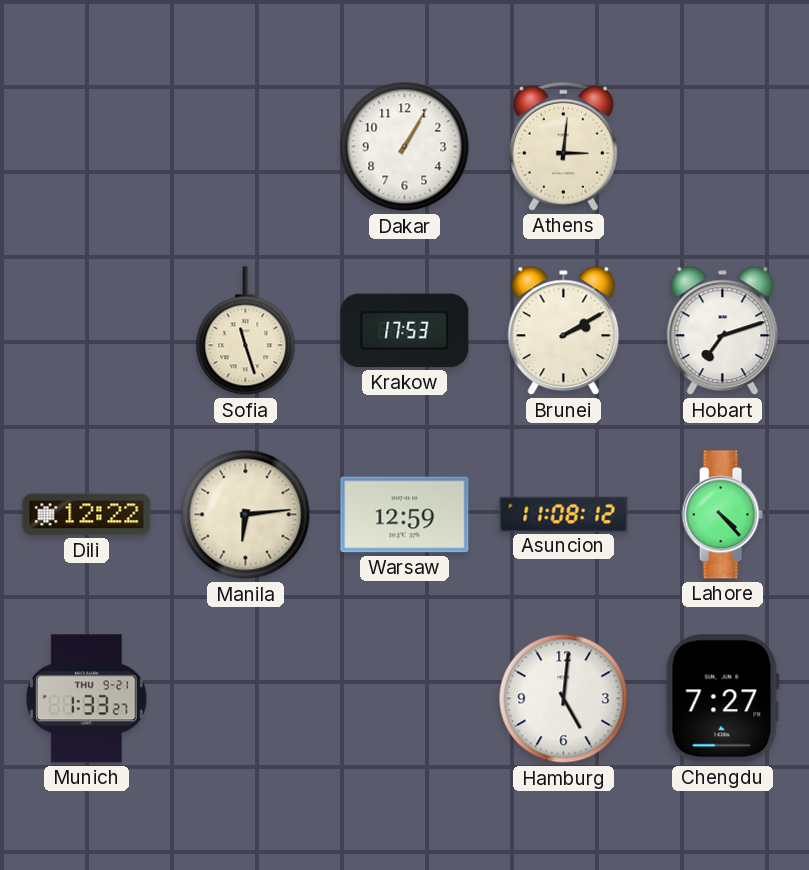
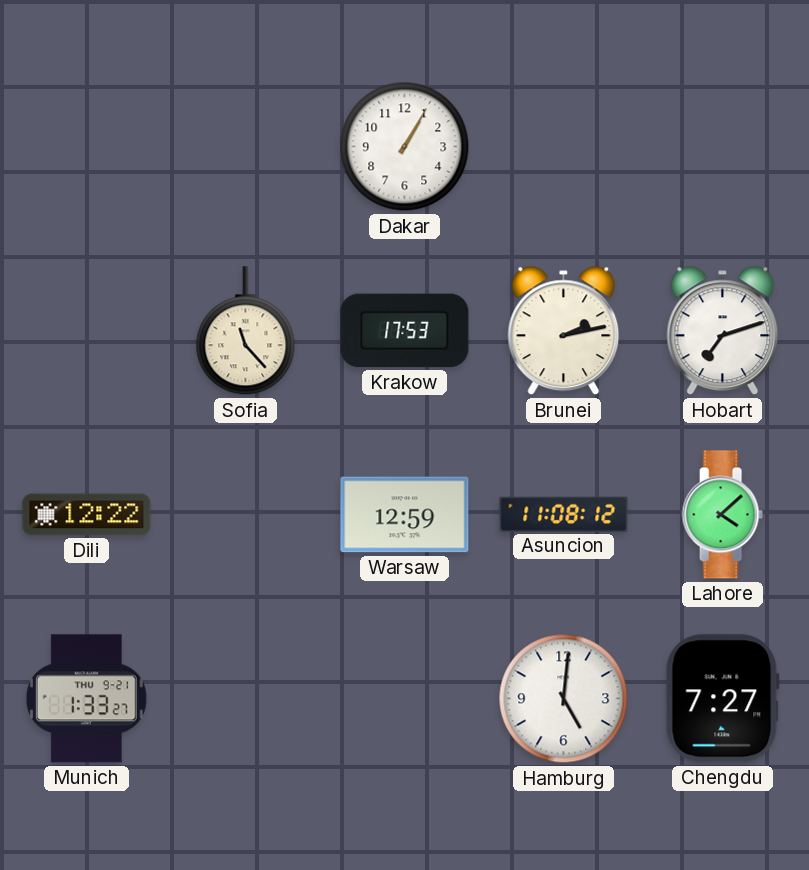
Athens: 3:01 -> none
Sofia: 11:27 -> 11:23
Brunei: 2:10 -> 2:13
Manila: 6:14 -> none
Lahore: 4:23 -> 4:08
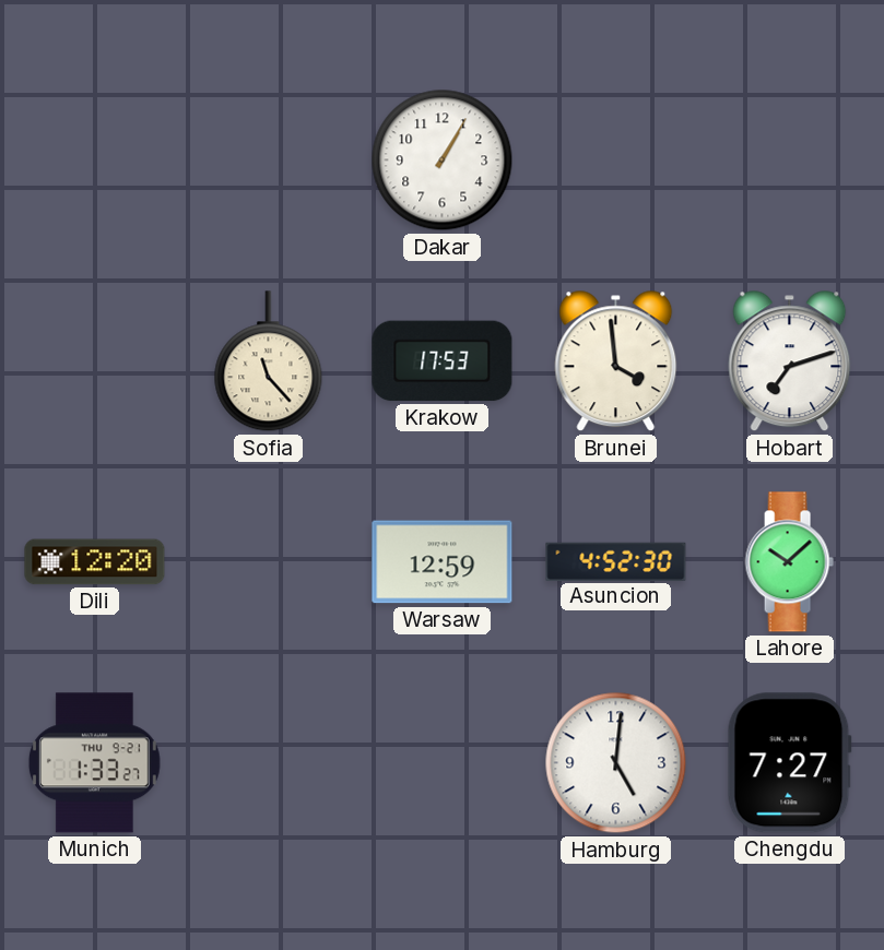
Brunei: 2:13 -> 3:59
Dili: 12:22 -> 12:20
Asuncion: 11:08 -> 4:52
Lahore: 4:08 -> 10:08
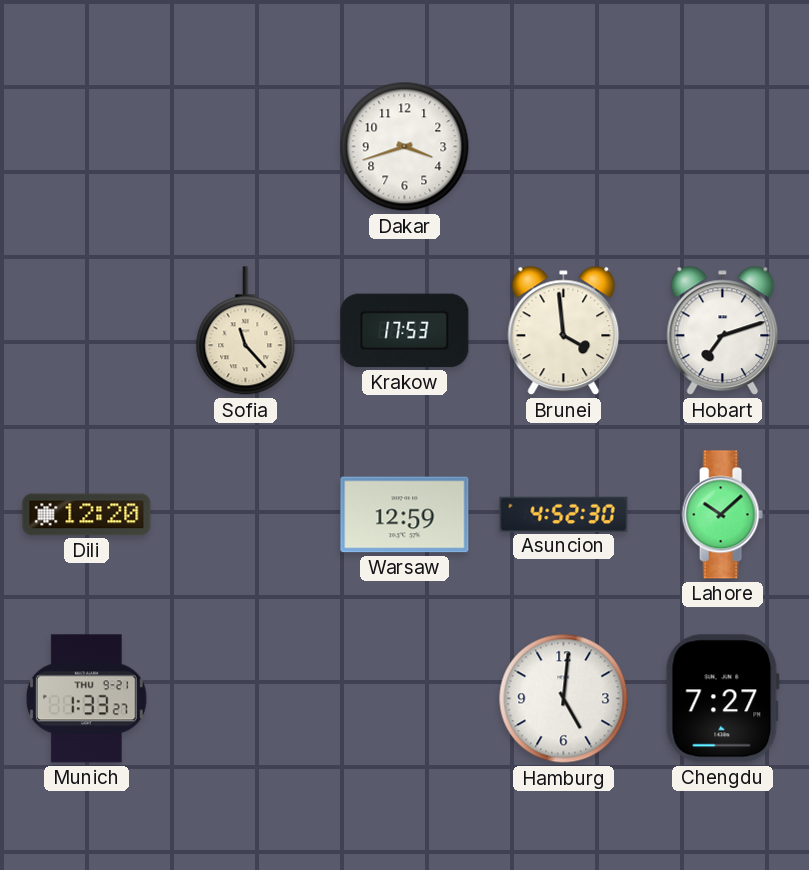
Dakar: 1:05 -> 3:42
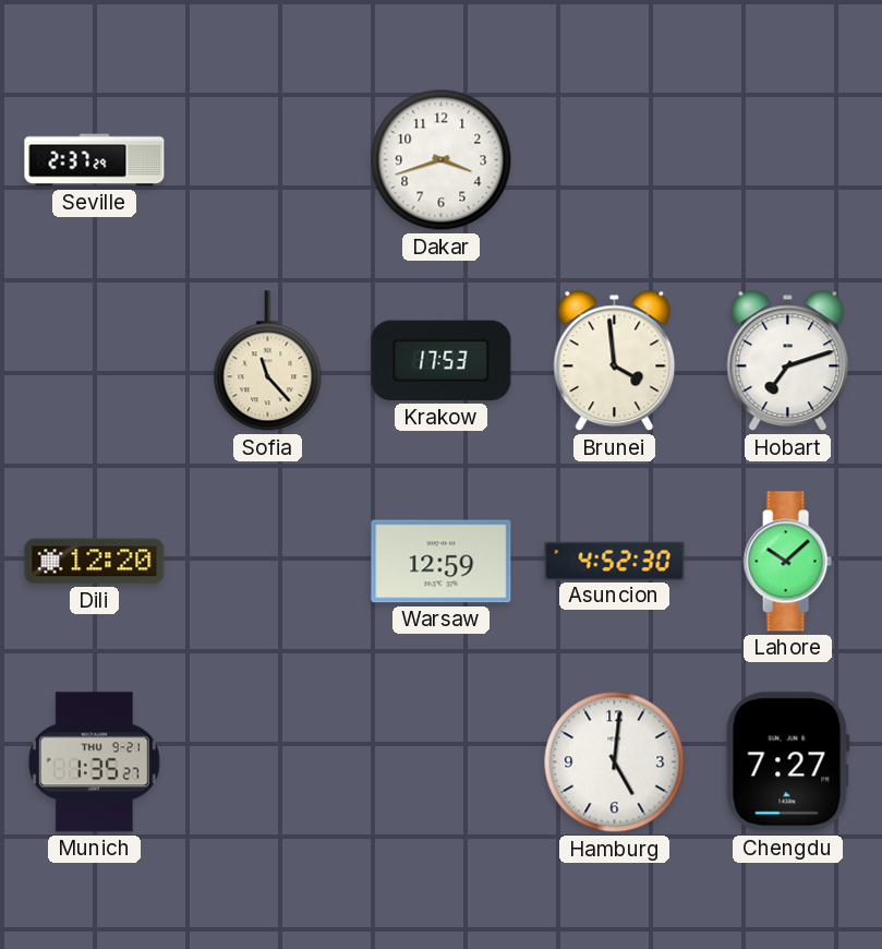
Seville: none -> 2:37
Munich: 1:33 -> 1:35
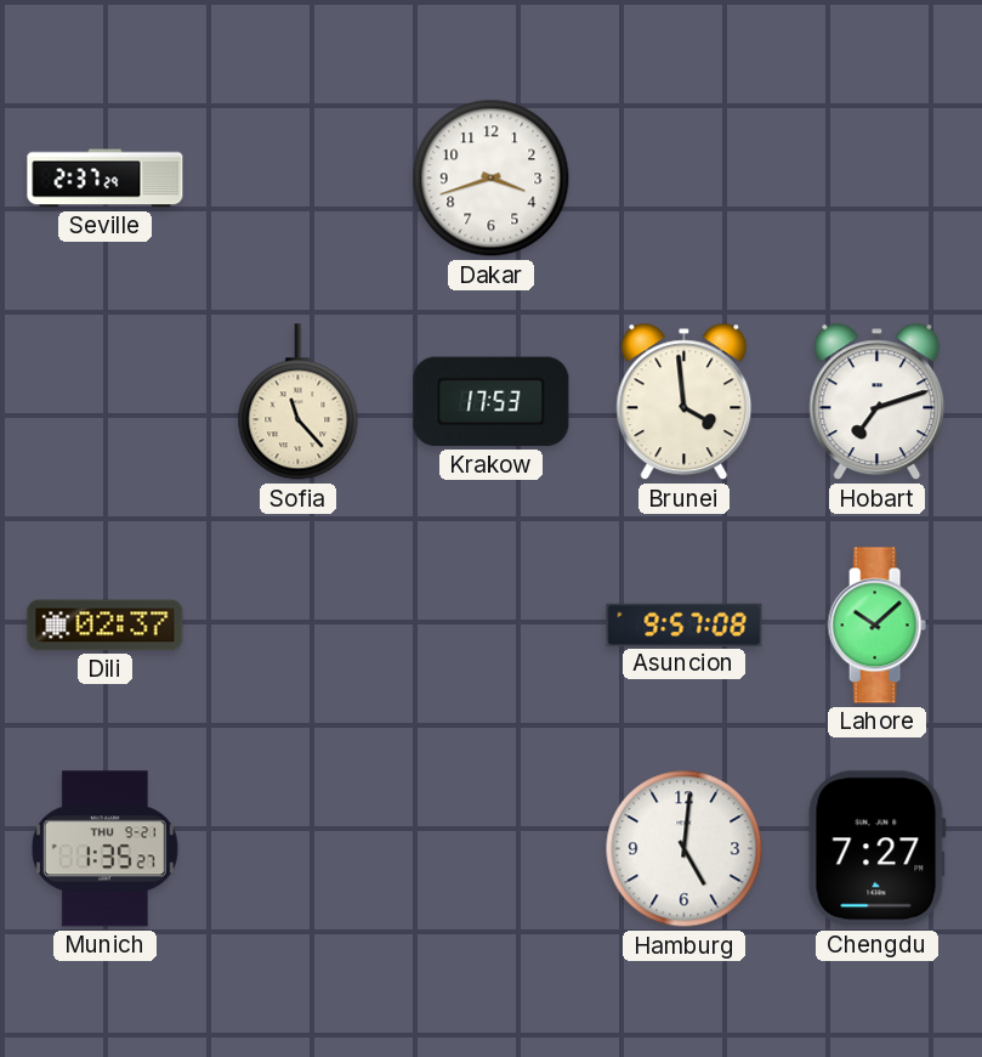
Dili: 12:20 -> 02:37
Warsaw: 12:59 -> none
Asuncion: 4:52 -> 9:57
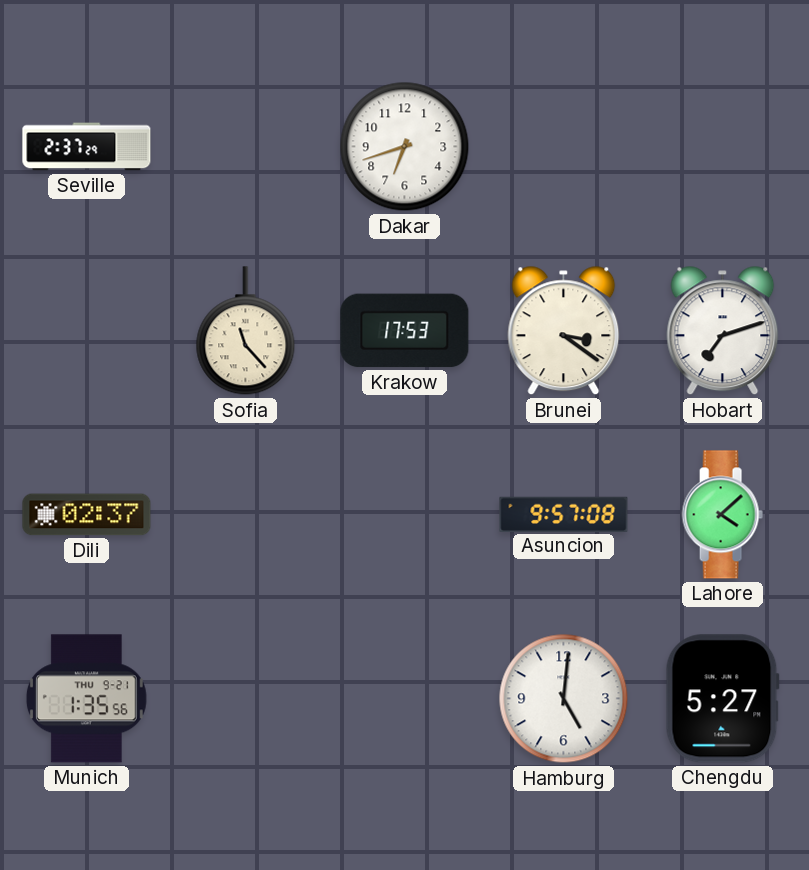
Dakar: 3:42 -> 6:42
Brunei: 3:59 -> 3:21
Lahore: 10:08 -> 4:08
Munich: 1:35:27 -> 1:35:56
Chengdu: 7:27 -> 5:27
